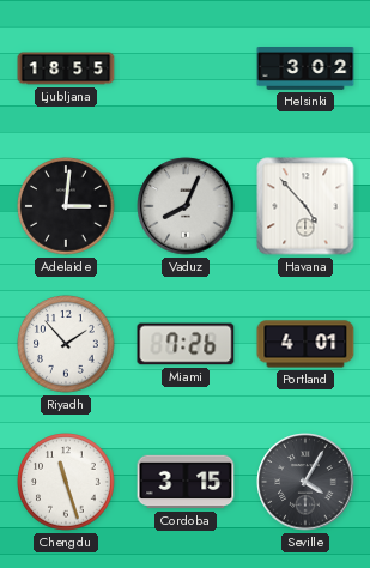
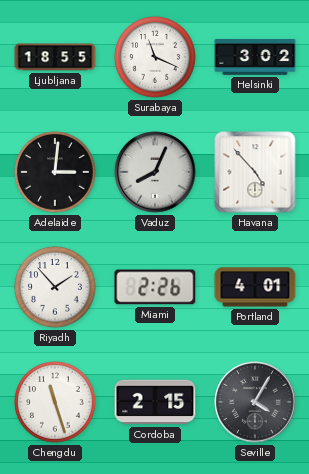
Surabaya: none -> 11:19
Miami: 7:26 -> 2:26
Cordoba: 3:15 -> 2:15
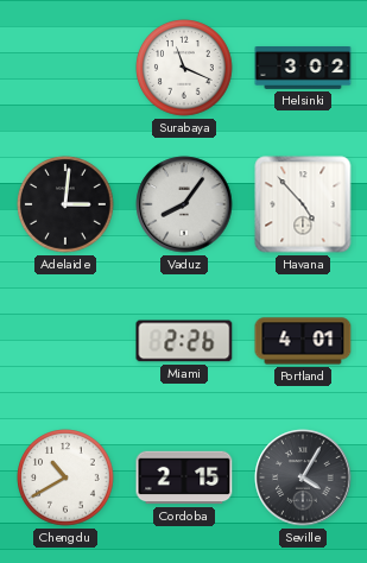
Ljubljana: 18:55 -> none
Vaduz: 8:04 -> 8:06
Riyadh: 1:53 -> none
Chengdu: 11:27 -> 10:40
